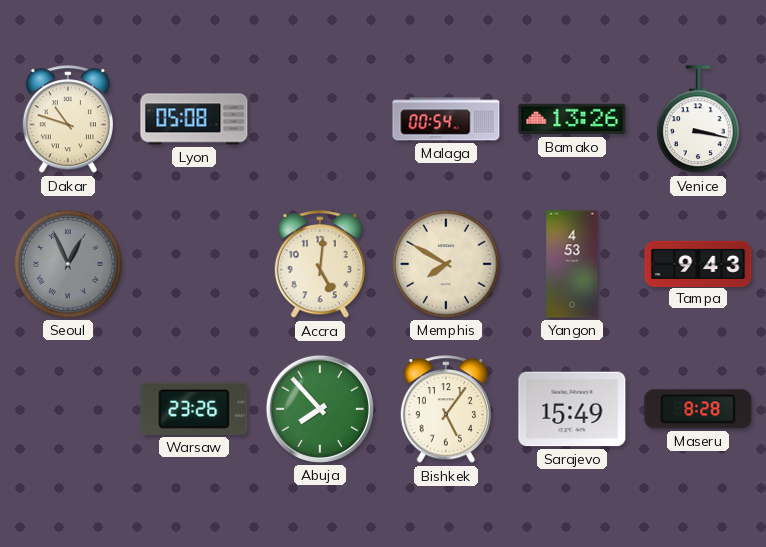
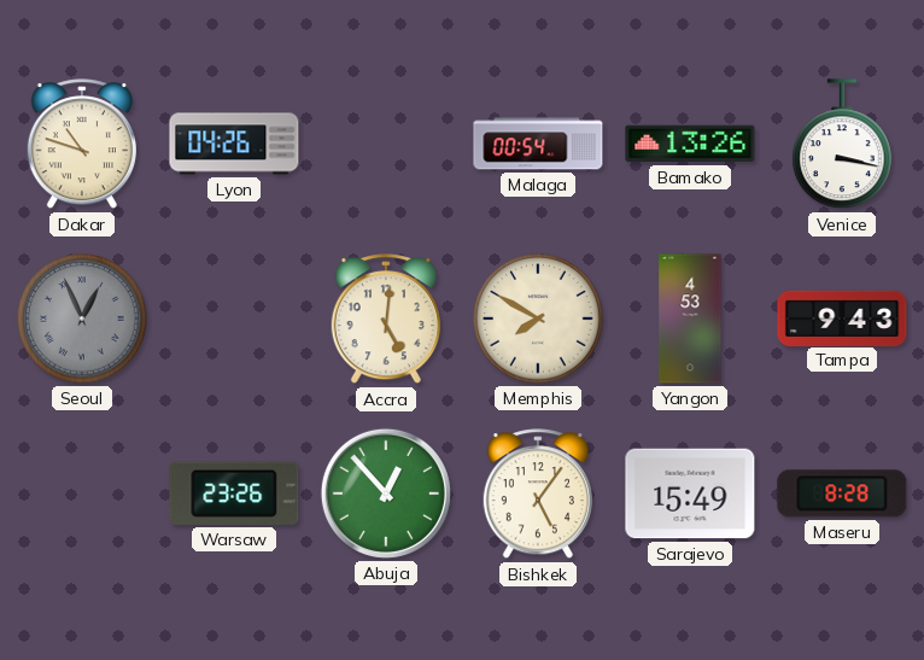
Lyon: 05:08 -> 04:26
Abuja: 7:53 -> 12:53
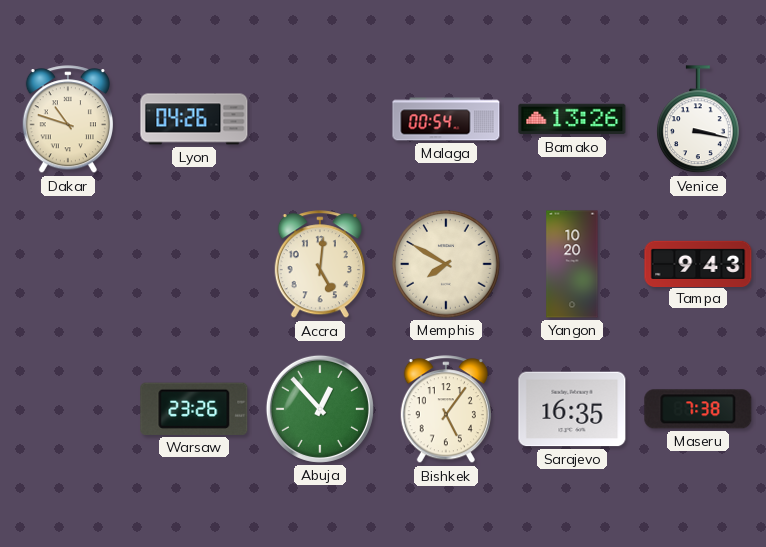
Seoul: 12:56 -> none
Yangon: 4:53 -> 10:20
Sarajevo: 15:49 -> 16:35
Maseru: 8:28 -> 7:38
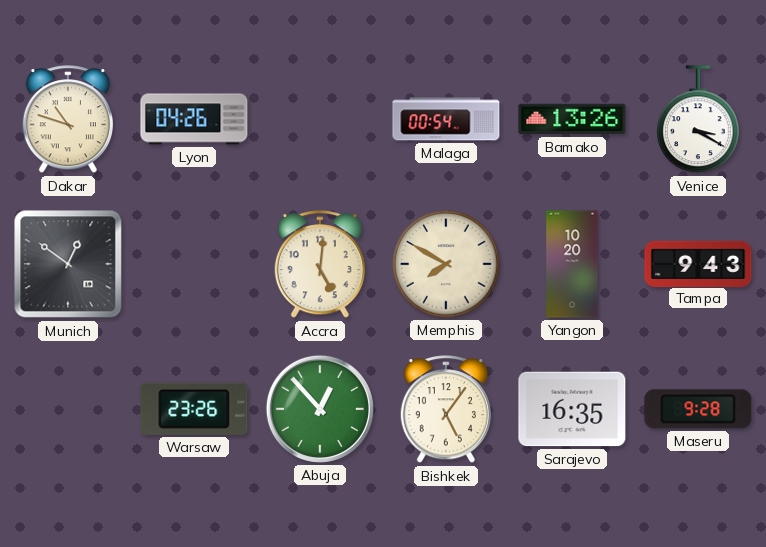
Venice: 3:17 -> 3:20
Munich: none -> 12:51
Maseru: 7:38 -> 9:28
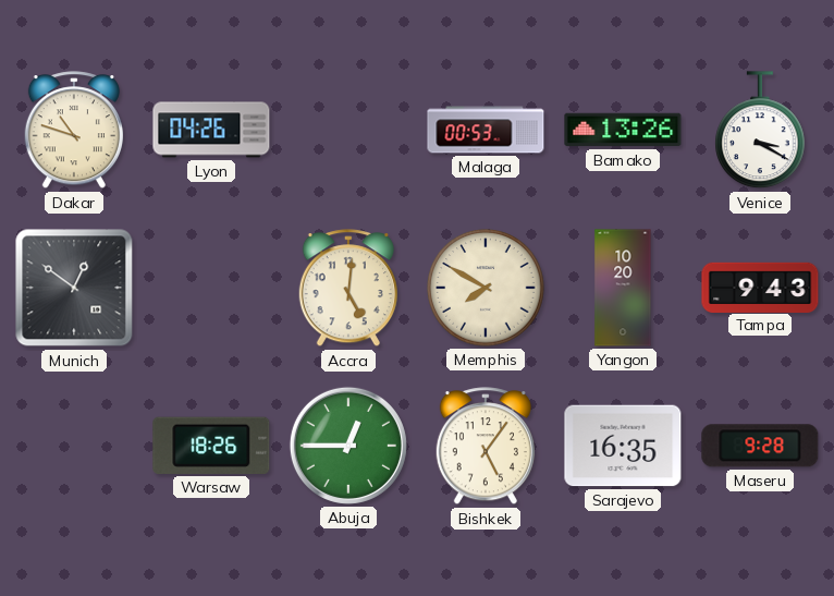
Malaga: 00:54 -> 00:53
Warsaw: 23:26 -> 18:26
Abuja: 12:53 -> 12:45
